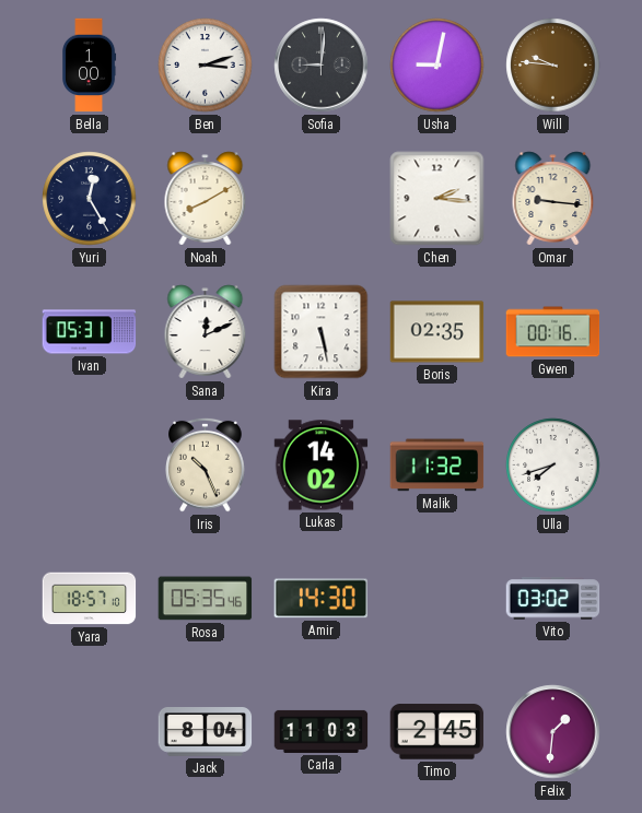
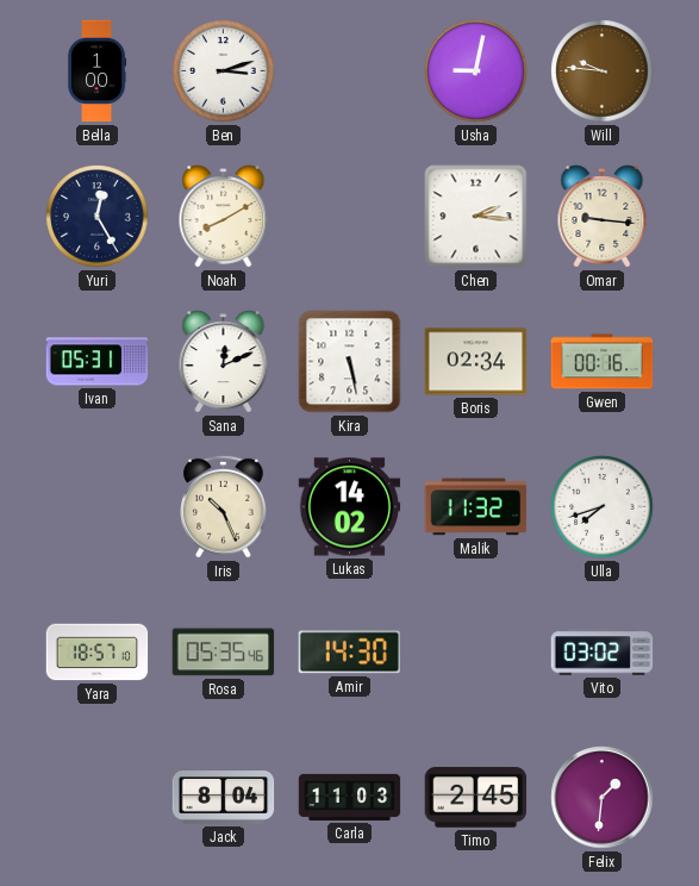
Sofia: 9:01 -> none
Boris: 02:35 -> 02:34
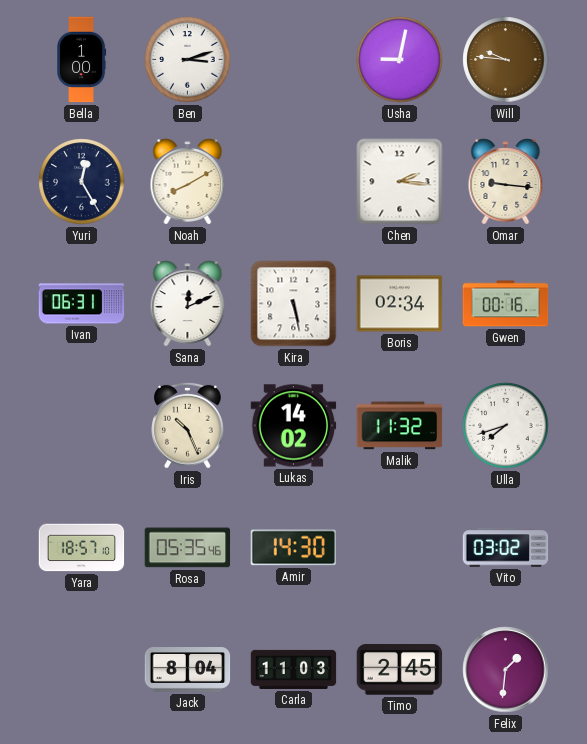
Ivan: 05:31 -> 06:31
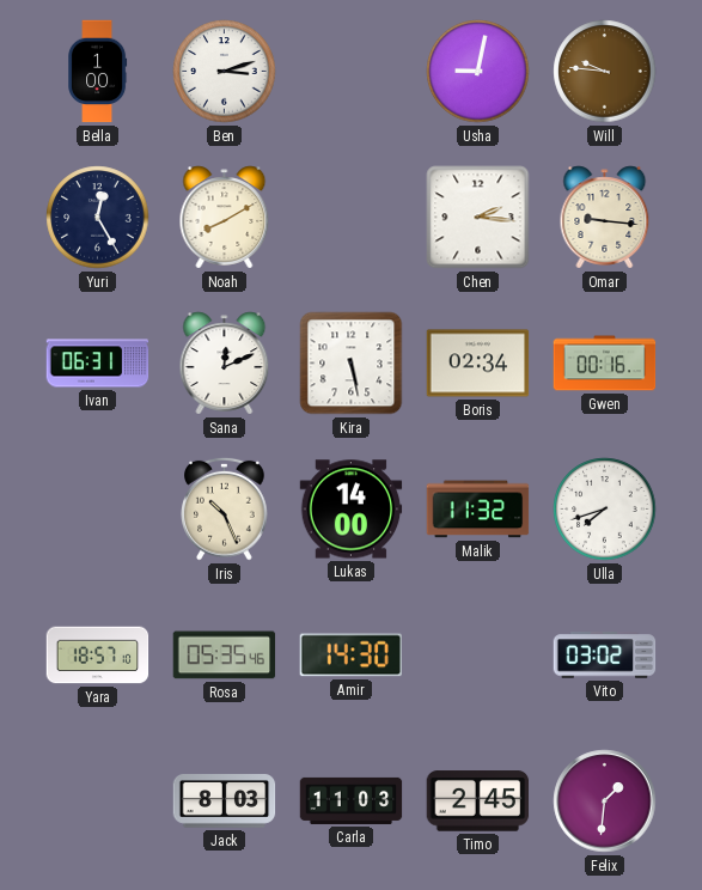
Lukas: 14:02 -> 14:00
Jack: 8:04 -> 8:03
